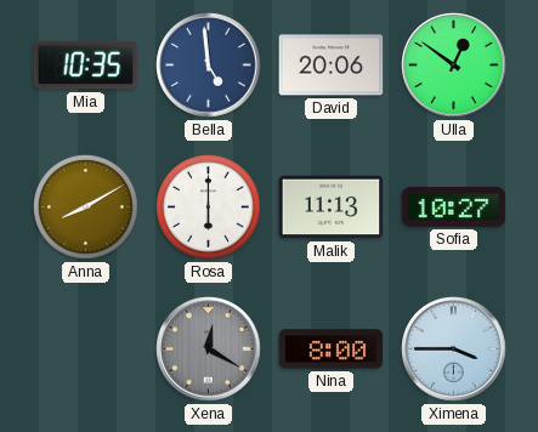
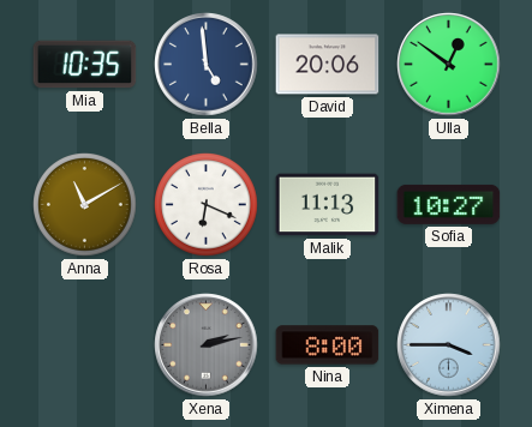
Anna: 8:10 -> 11:10
Rosa: 6:00 -> 6:19
Xena: 12:20 -> 2:13
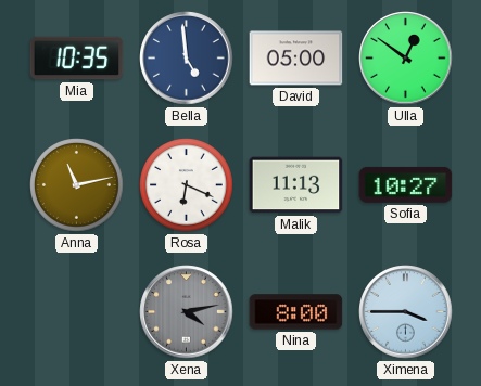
David: 20:06 -> 05:00
Anna: 11:10 -> 11:13
Xena: 2:13 -> 4:13
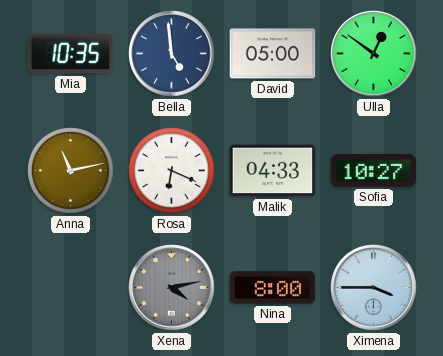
Malik: 11:13 -> 04:33
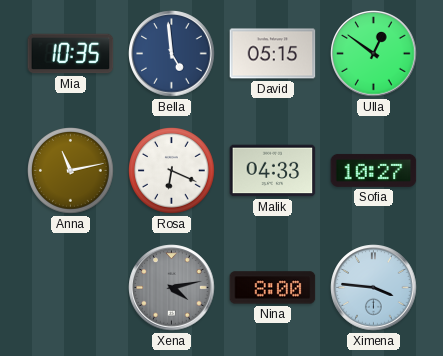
David: 05:00 -> 05:15
Ximena: 3:45 -> 3:46
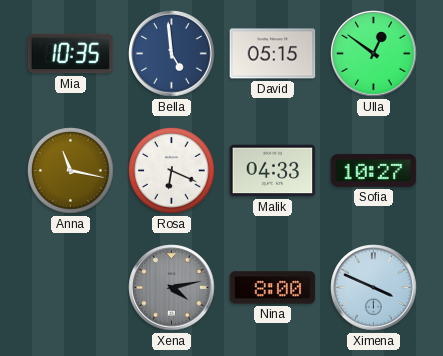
Anna: 11:13 -> 11:17
Ximena: 3:46 -> 3:49
